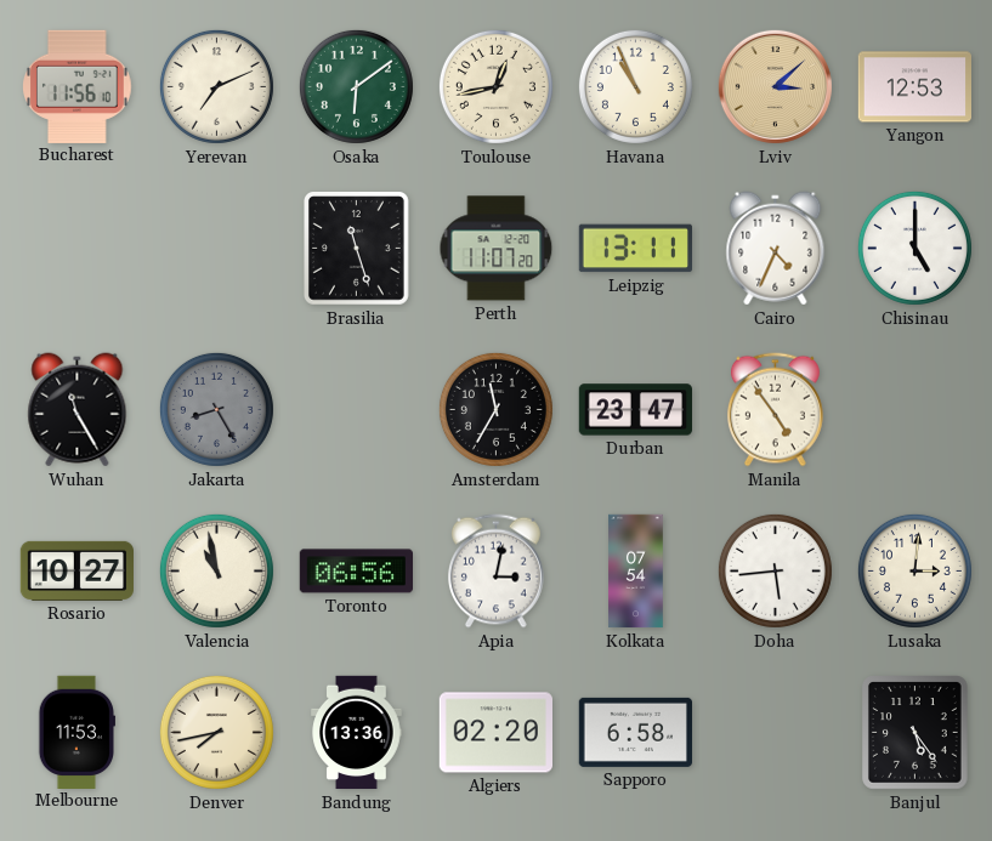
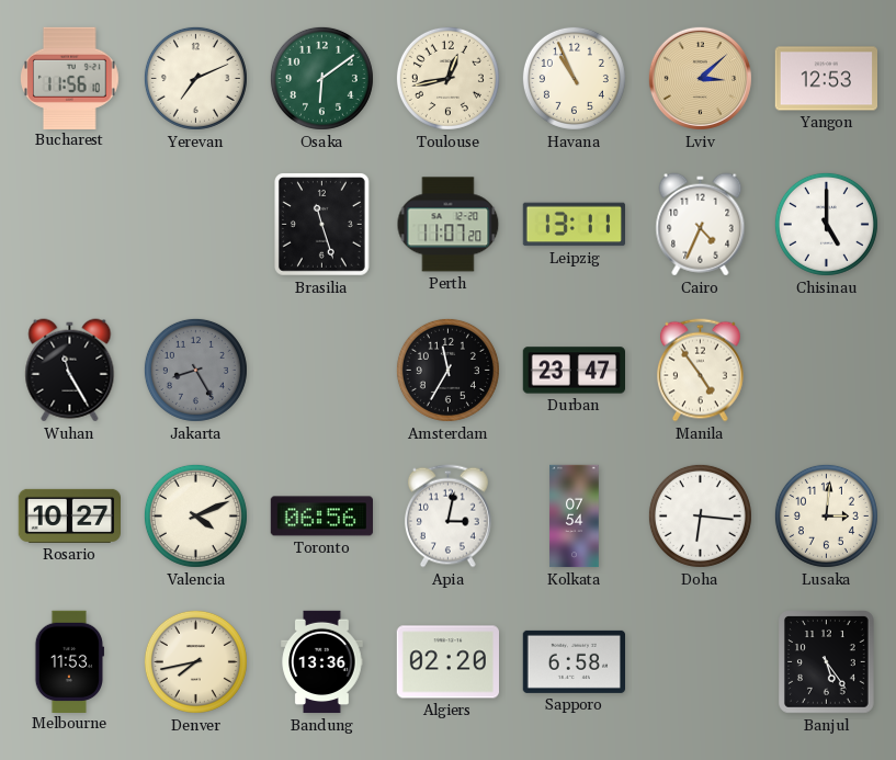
Valencia: 10:58 -> 4:11
Doha: 5:44 -> 6:16
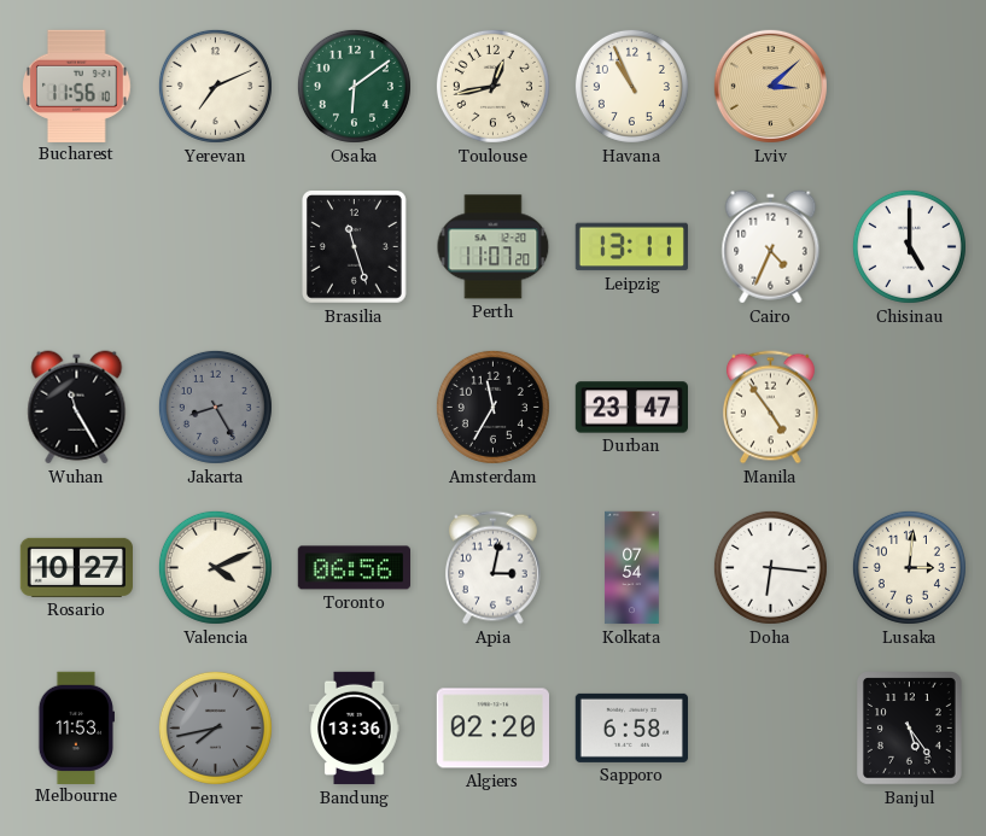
Yangon: 12:53 -> none
Denver dial: cream -> grey
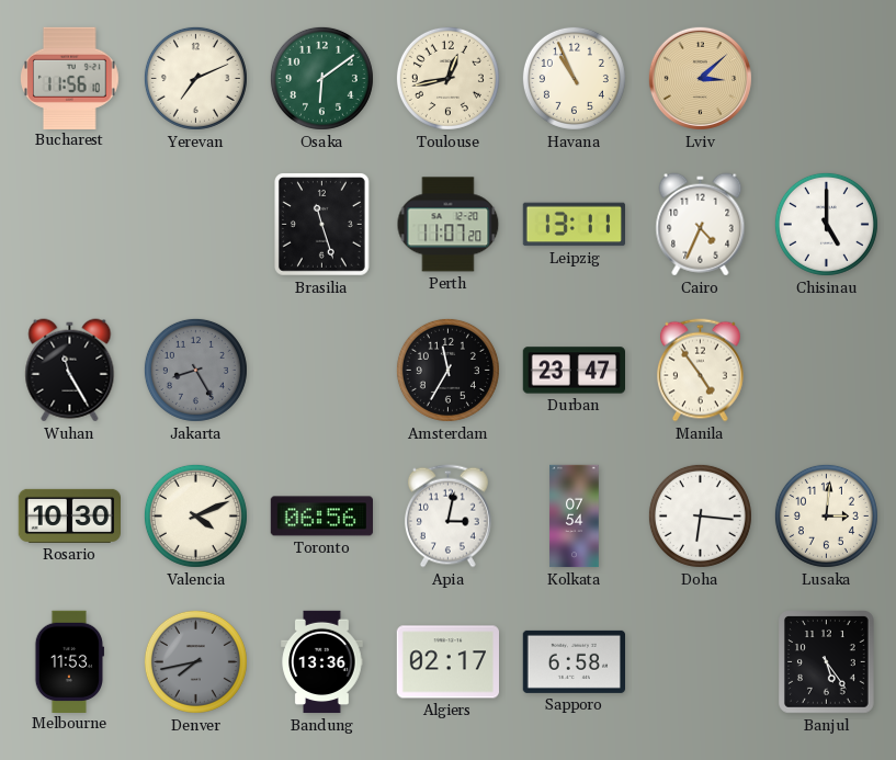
Rosario: 10:27 -> 10:30
Algiers: 02:20 -> 02:17
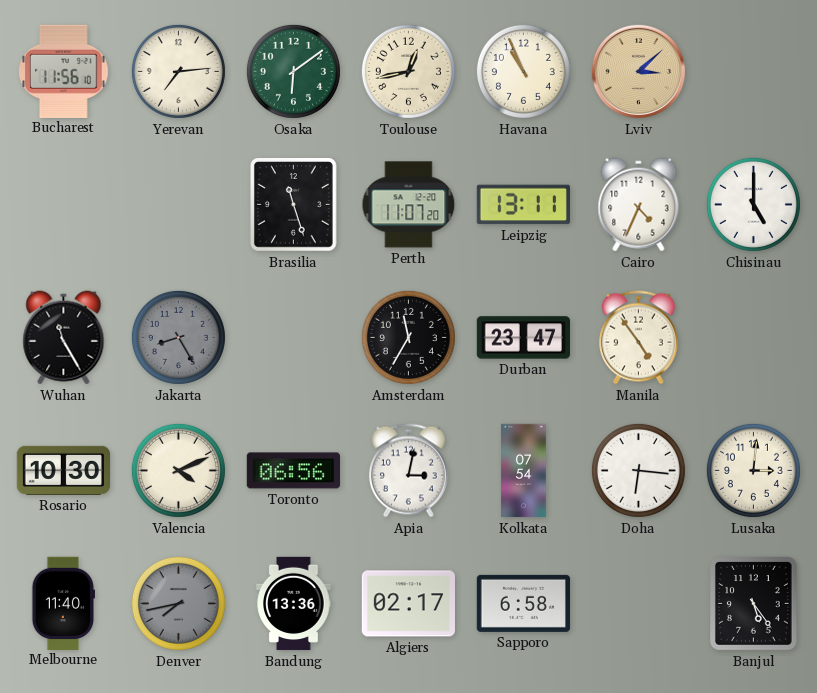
Yerevan: 7:11 -> 7:14
Melbourne: 11:53 -> 11:40
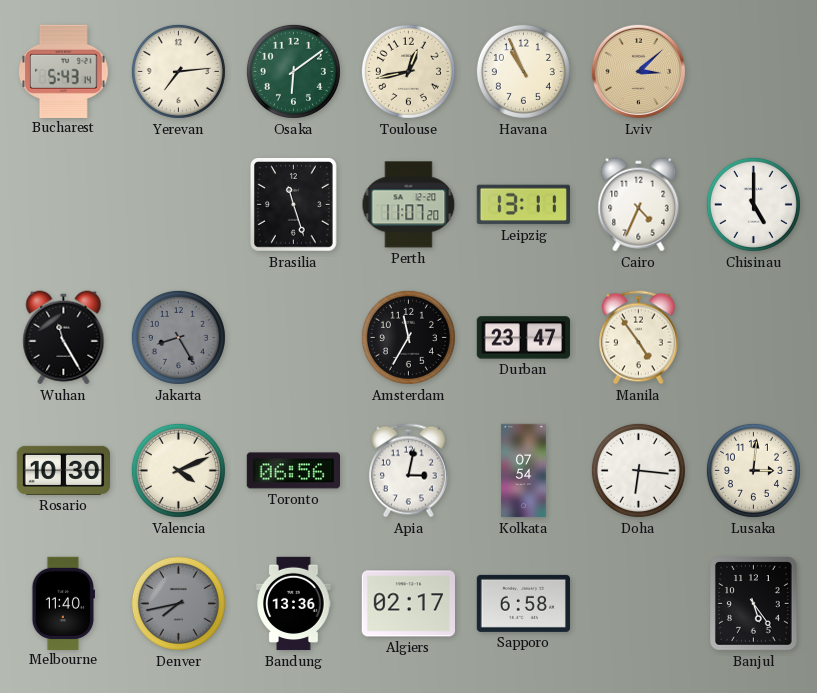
Bucharest: 11:56 -> 5:43
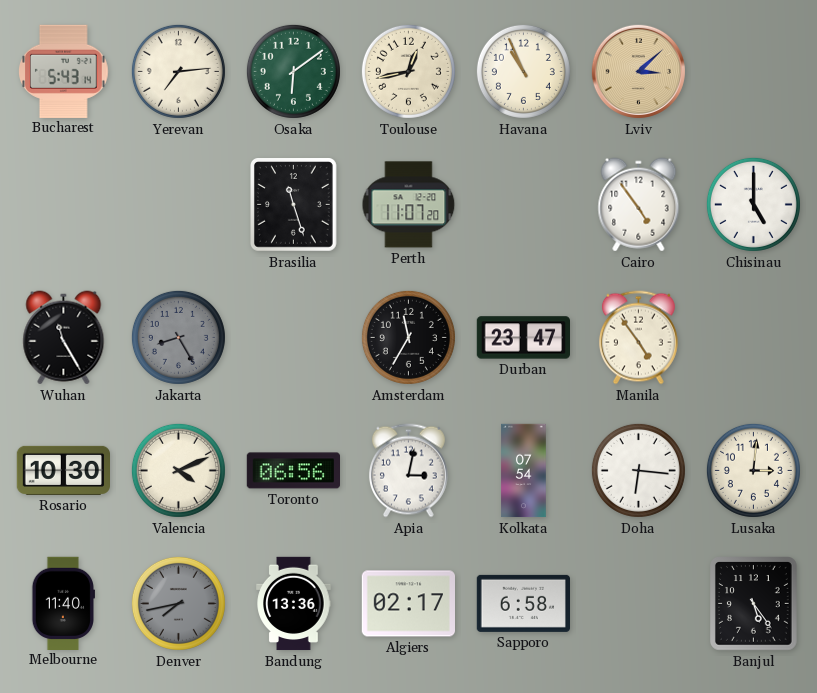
Leipzig: 13:11 -> none
Cairo: 4:34 -> 4:54
